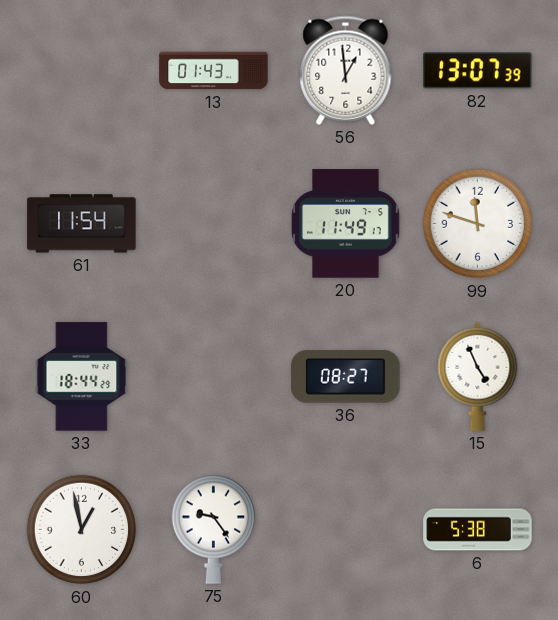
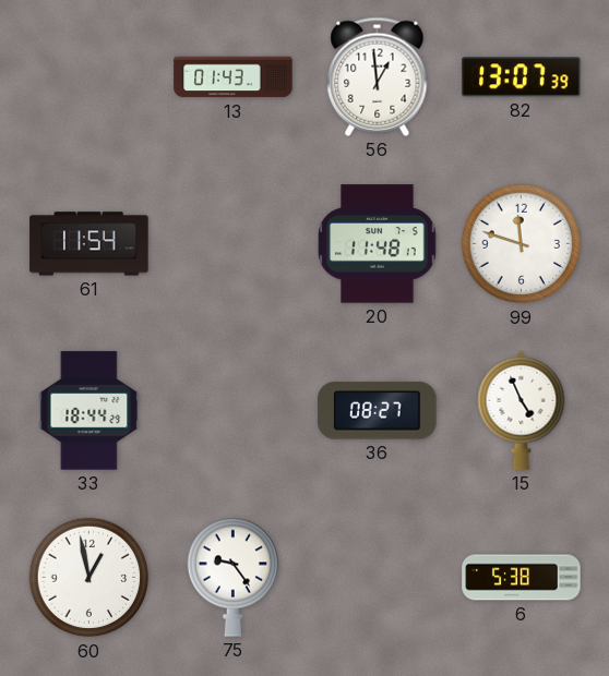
20: 11:49 -> 11:48
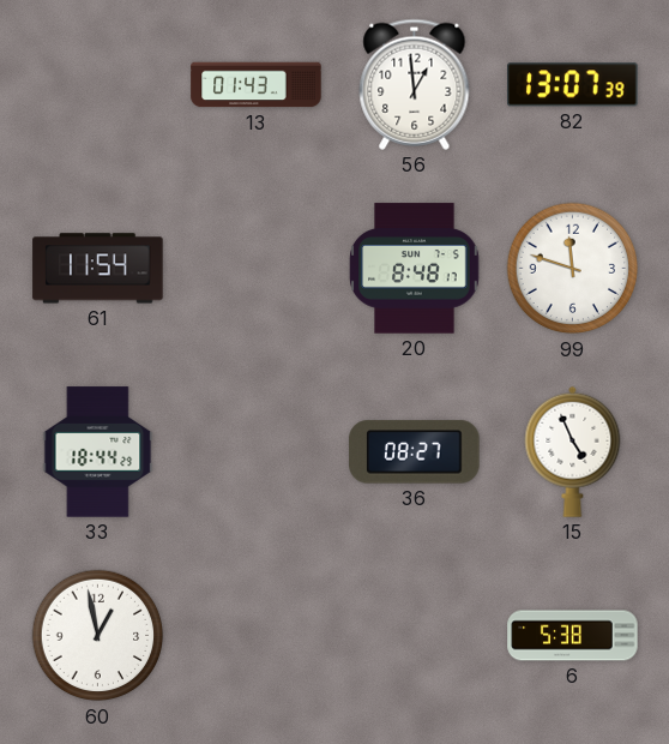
20: 11:48 -> 8:48
75: 9:24 -> none
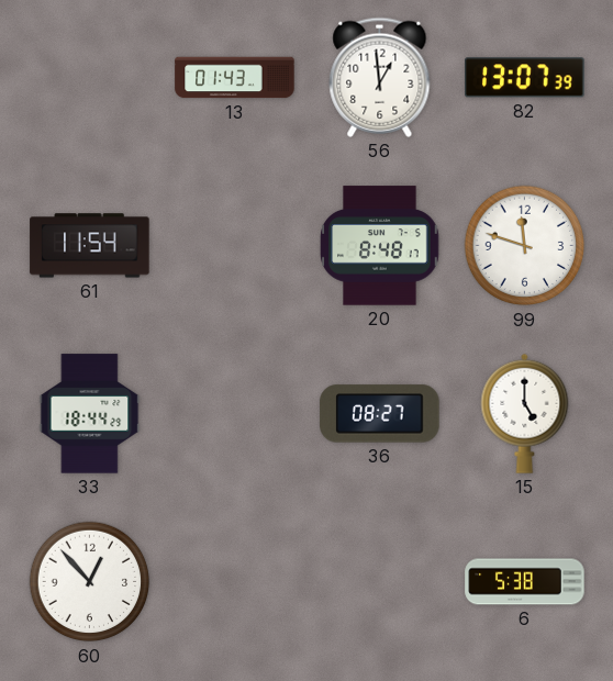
15: 4:56 -> 5:00
60: 12:58 -> 12:53
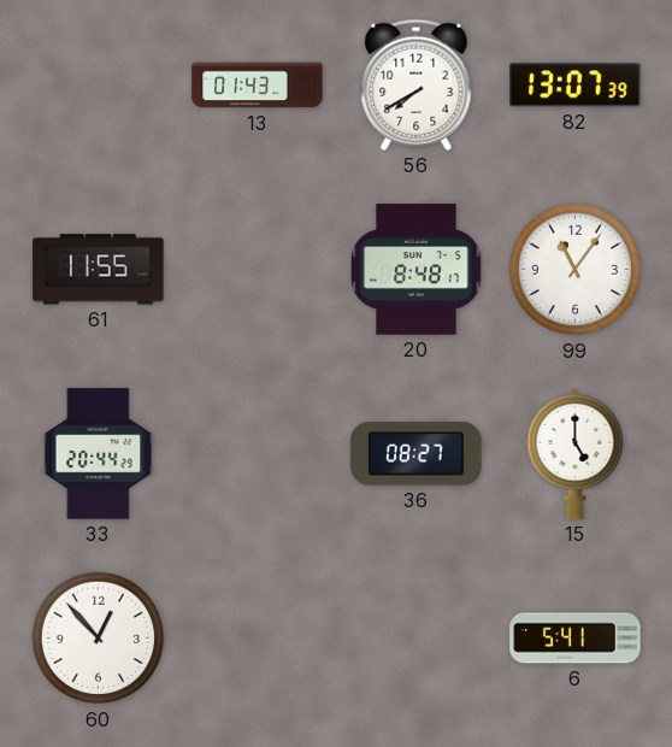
56: 12:59 -> 7:40
61: 11:54 -> 11:55
99: 11:48 -> 11:06
33: 18:44 -> 20:44
6: 5:38 -> 5:41
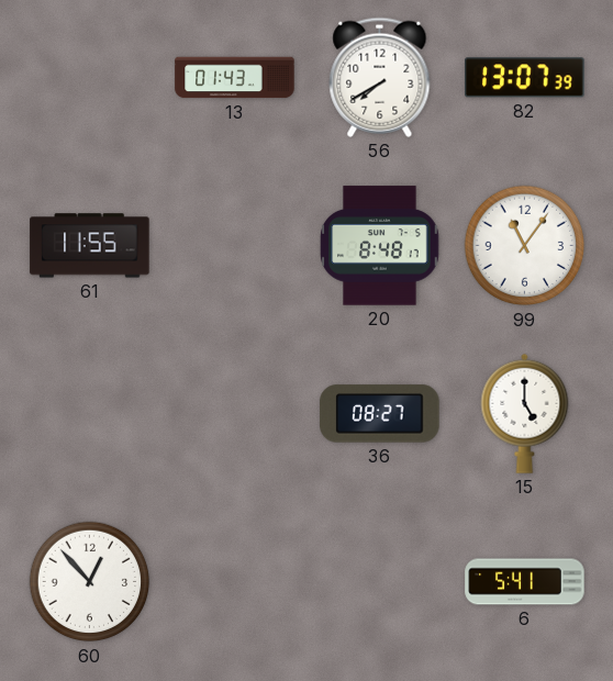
33: 20:44 -> none
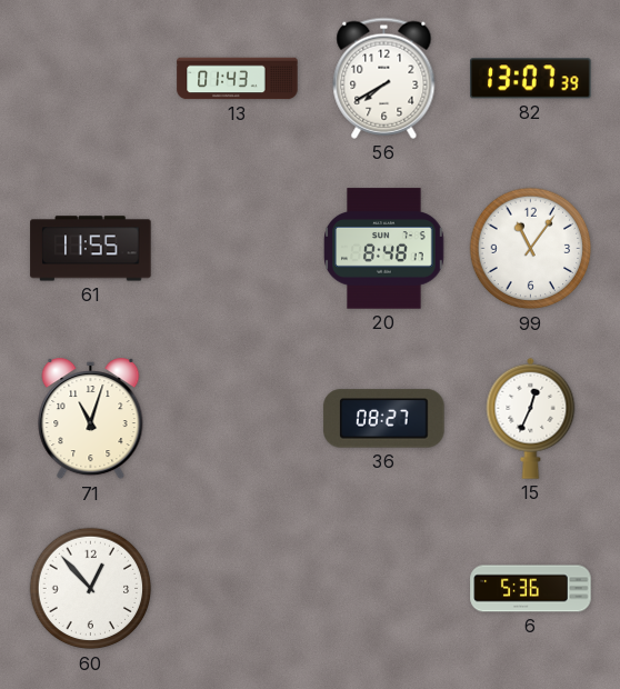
71: none -> 11:03
15: 5:00 -> 12:34
6: 5:41 -> 5:36
